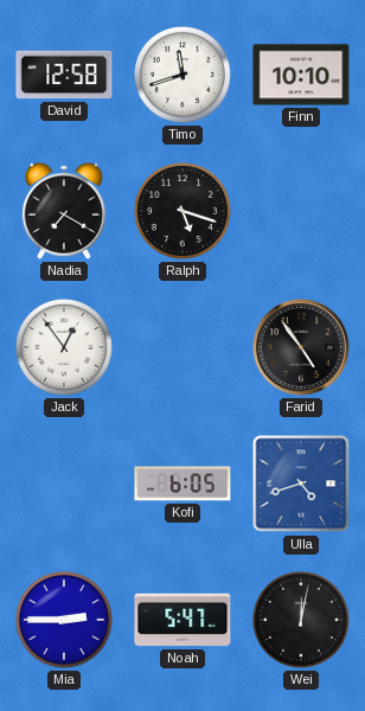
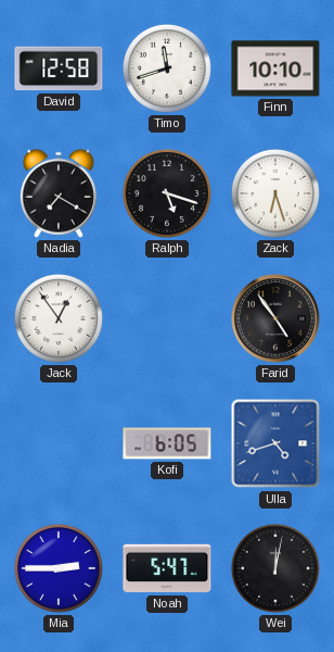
Zack: none -> 6:27
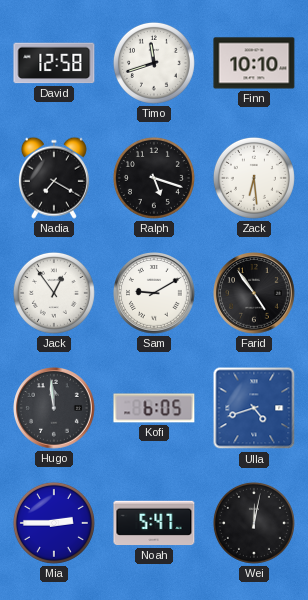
Zack: 6:27 -> 6:29
Sam: none -> 9:10
Hugo: none -> 11:59
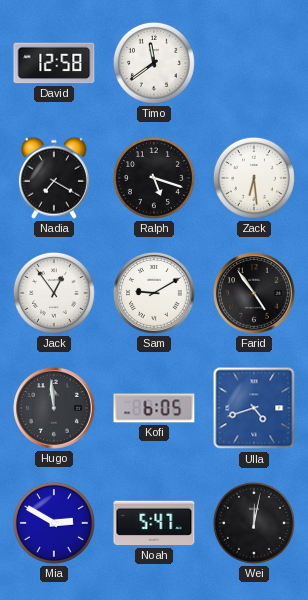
Timo: 11:42 -> 11:39
Finn: 10:10 -> none
Mia: 2:45 -> 2:50
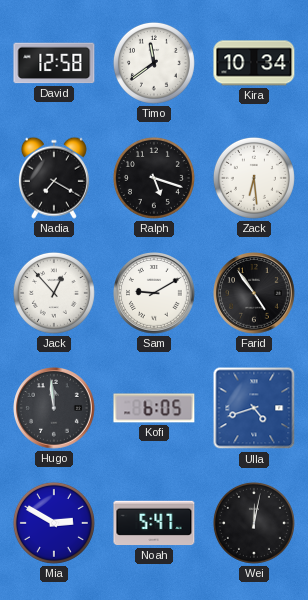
Kira: none -> 10:34
Jack: 12:54 -> 12:53
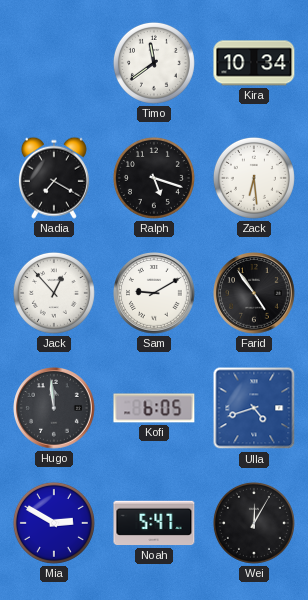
David: 12:58 -> none
Wei: 12:02 -> 12:05
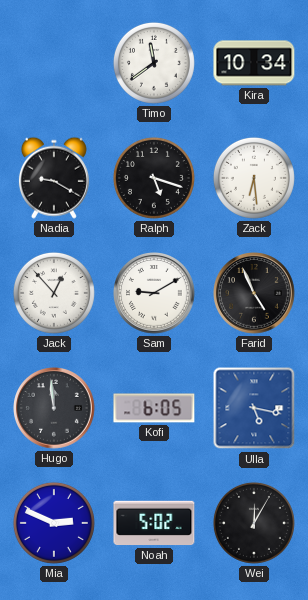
Nadia: 7:20 -> 9:20
Farid: 4:54 -> 4:56
Ulla: 4:42 -> 5:17
Mia: 2:50 -> 2:49
Noah: 5:47 -> 5:02
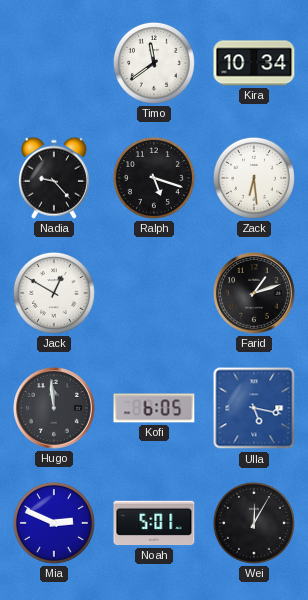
Nadia: 9:20 -> 9:23
Jack: 12:53 -> 12:50
Sam: 9:10 -> none
Farid: 4:56 -> 1:12
Noah: 5:02 -> 5:01
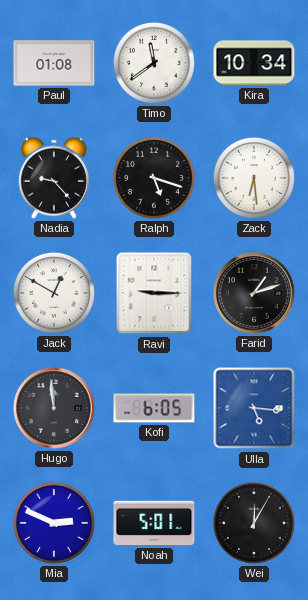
Paul: none -> 01:08
Ravi: none -> 9:15
Ulla: 5:17 -> 5:16
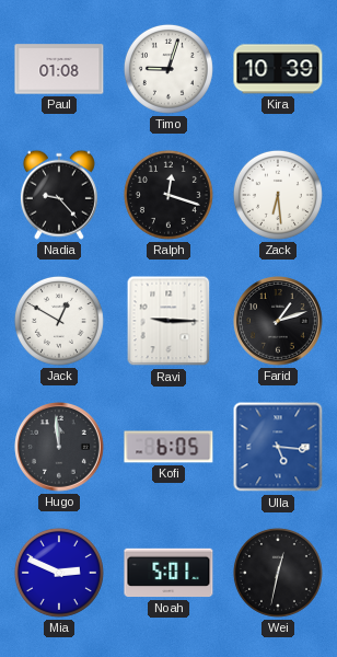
Timo: 11:39 -> 9:03
Kira: 10:34 -> 10:39
Ralph: 5:18 -> 12:18
Wei: 12:05 -> 12:32
